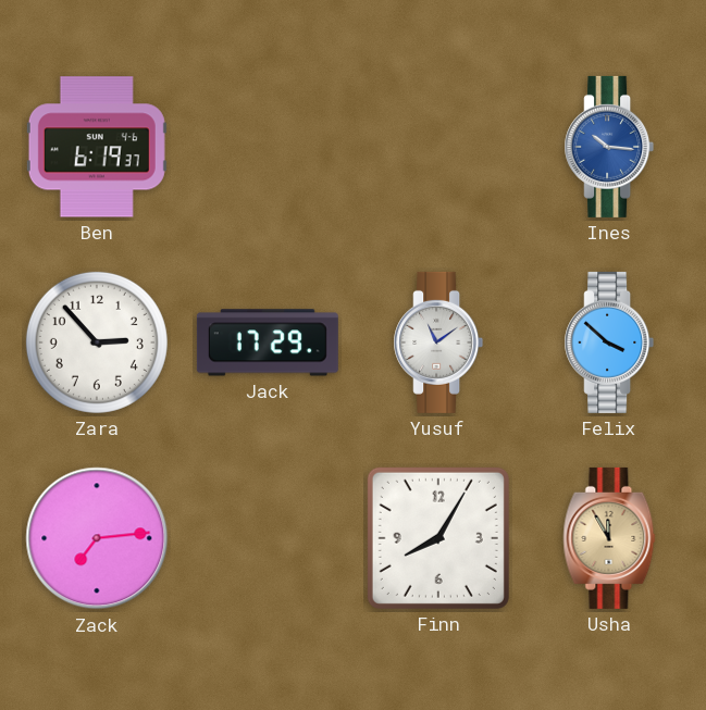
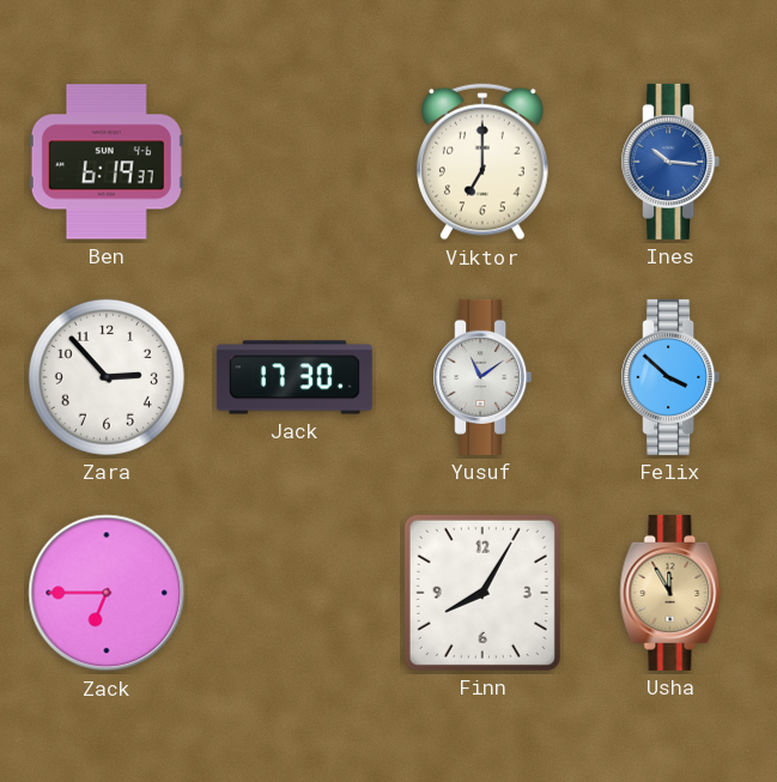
Viktor: none -> 7:00
Jack: 17:29 -> 17:30
Zack: 7:14 -> 6:45
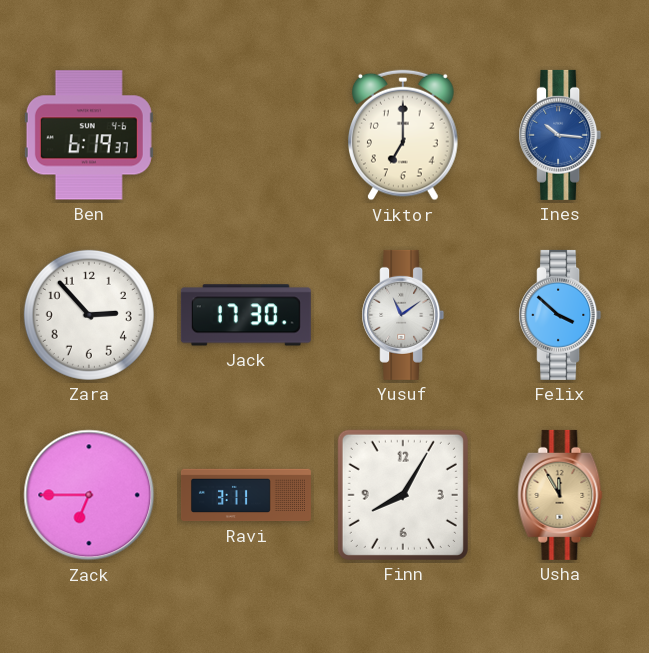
Ravi: none -> 3:11
